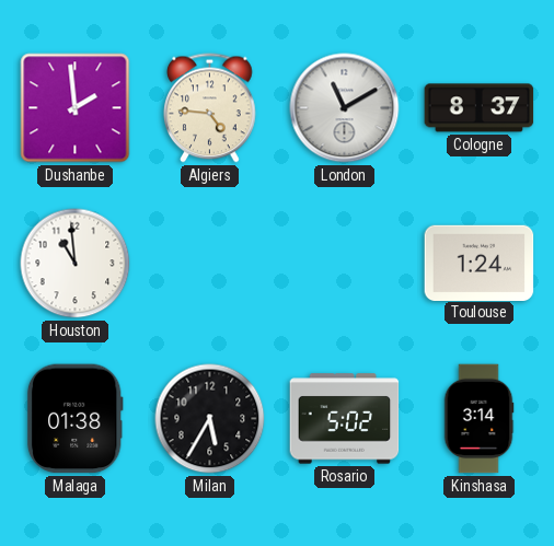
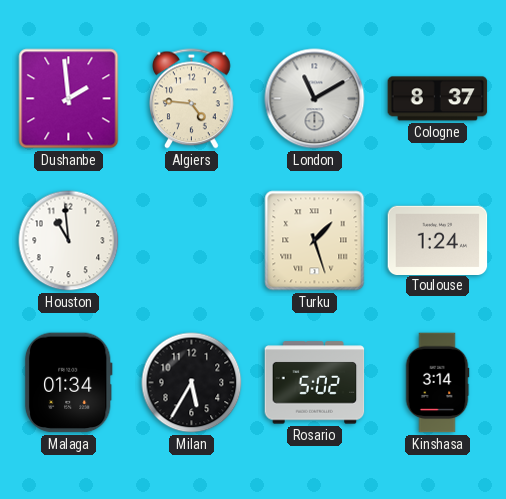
Turku: none -> 1:27
Malaga: 01:38 -> 01:34
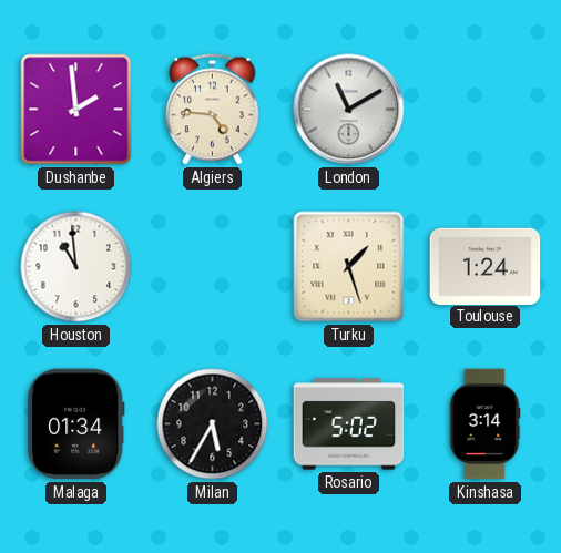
Cologne: 8:37 -> none
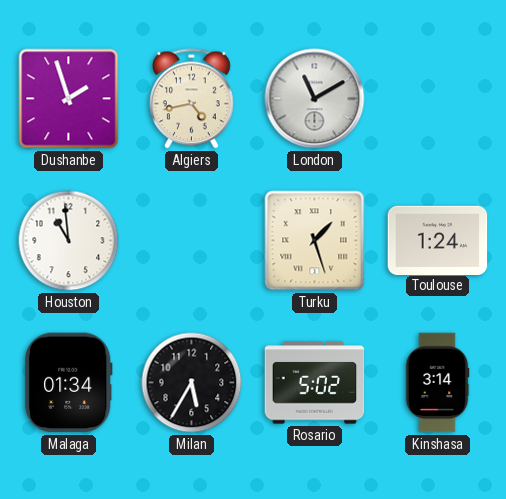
Dushanbe: 1:59 -> 1:57
Algiers: 4:46 -> 4:43
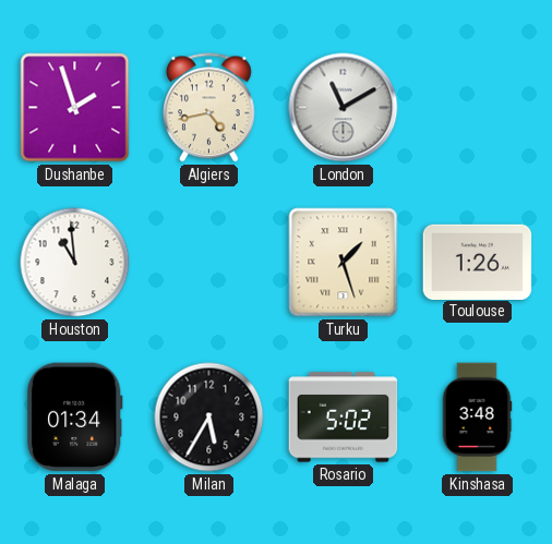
Toulouse: 1:24 -> 1:26
Kinshasa: 3:14 -> 3:48
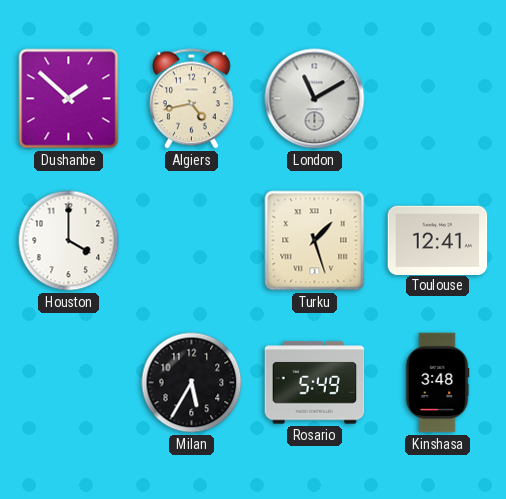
Dushanbe: 1:57 -> 1:52
Houston: 10:59 -> 4:00
Toulouse: 1:26 -> 12:41
Malaga: 01:34 -> none
Rosario: 5:02 -> 5:49
